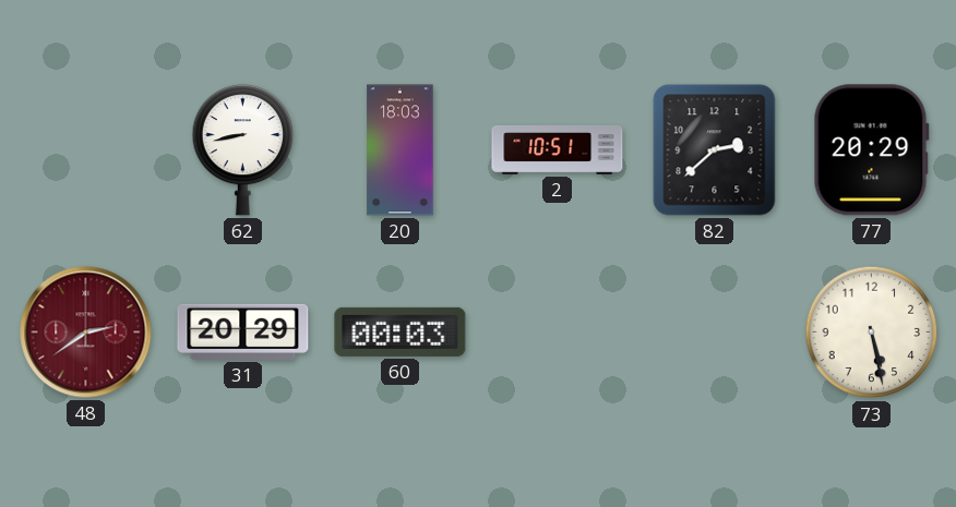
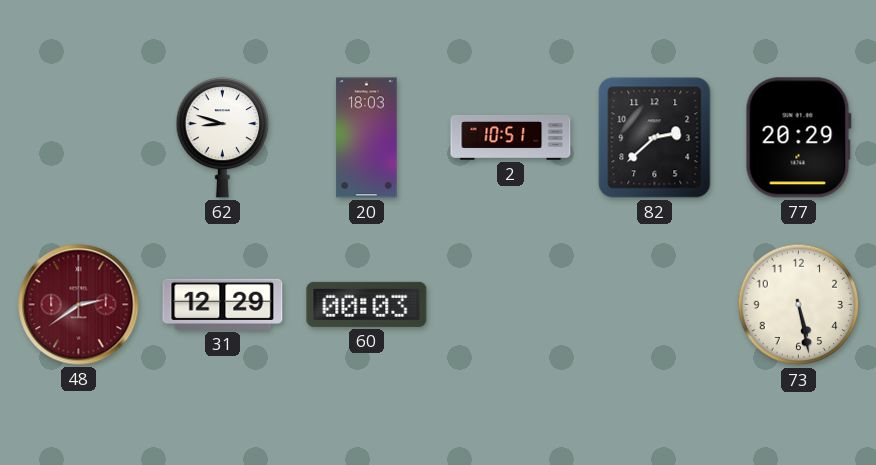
62: 8:43 -> 8:48
31: 20:29 -> 12:29
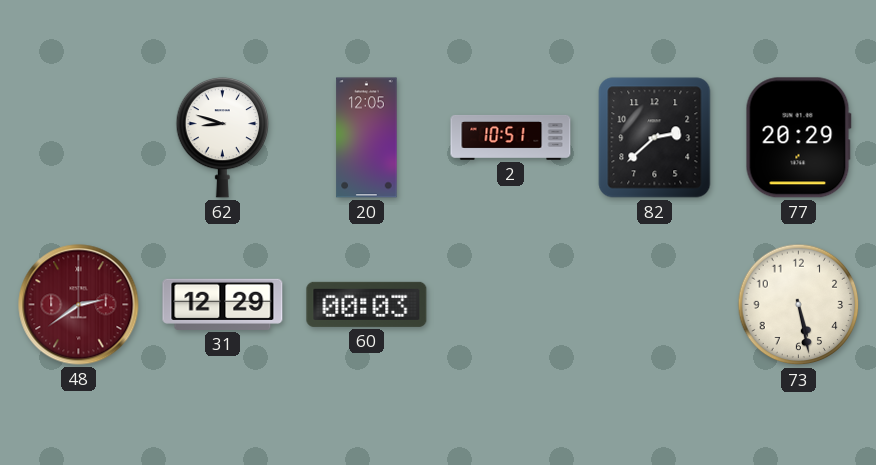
20: 18:03 -> 12:05
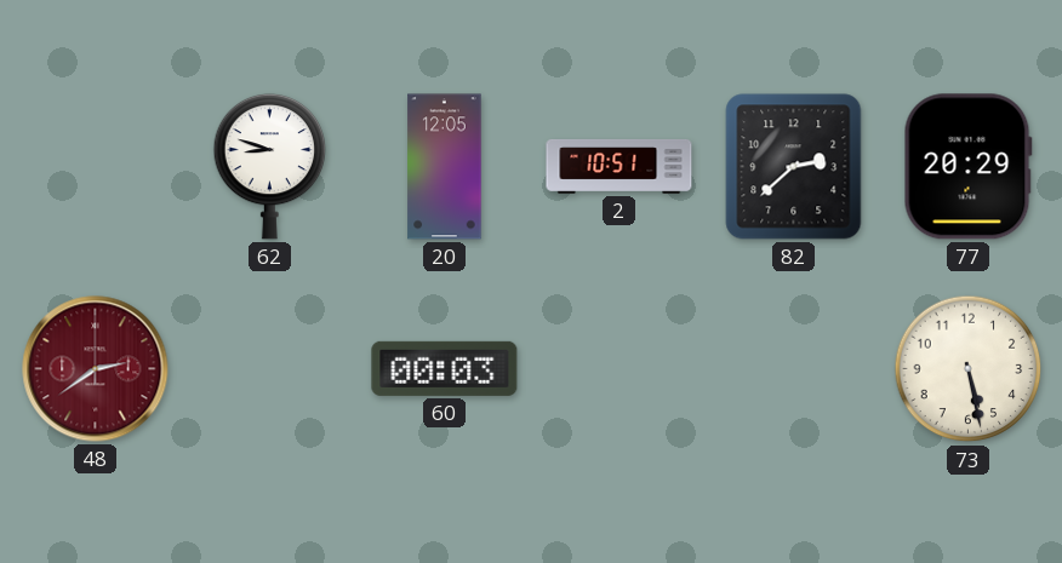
31: 12:29 -> none
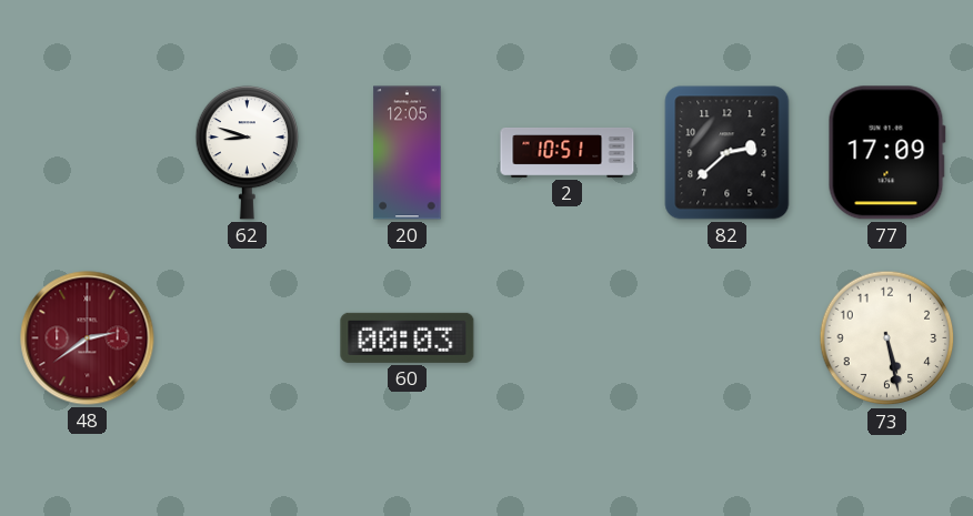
77: 20:29 -> 17:09
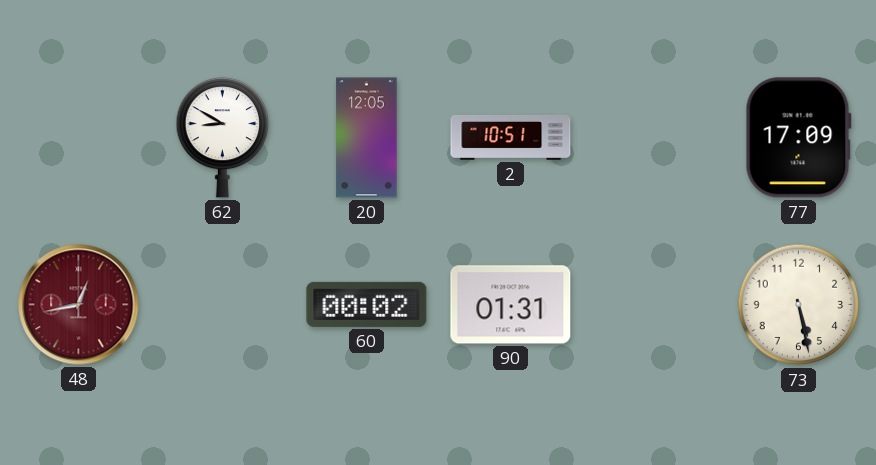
62: 8:48 -> 8:50
82: 2:38 -> none
48: 2:39 -> 12:43
60: 00:03 -> 00:02
90: none -> 01:31
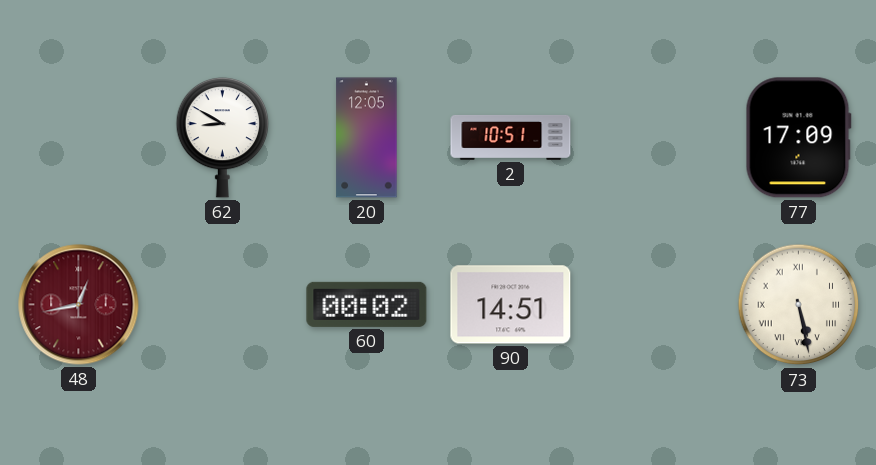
90: 01:31 -> 14:51
73 numerals: Arabic -> Roman
